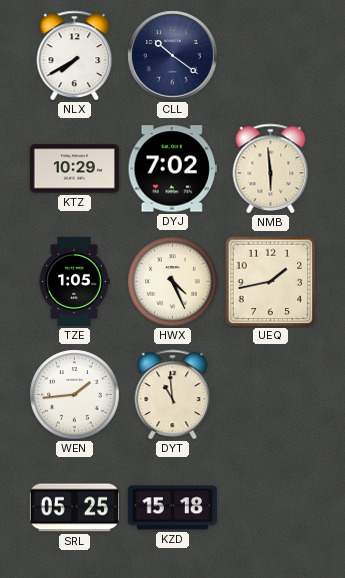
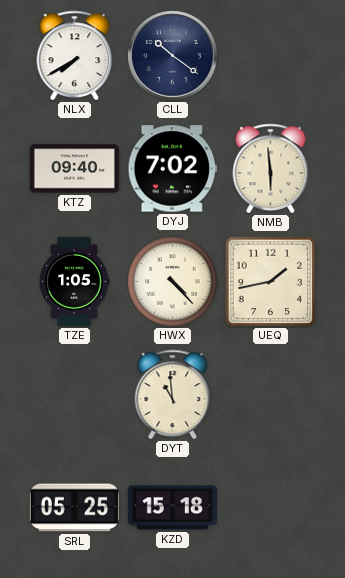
KTZ: 10:29 -> 09:40
HWX: 4:26 -> 4:23
WEN: 1:44 -> none
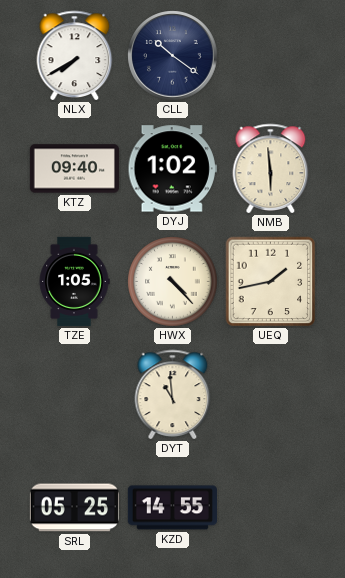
DYJ: 7:02 -> 1:02
KZD: 15:18 -> 14:55
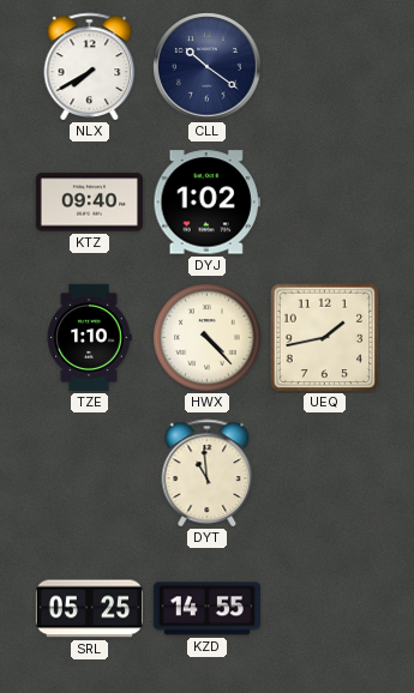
NMB: 5:59 -> none
TZE: 1:05 -> 1:10
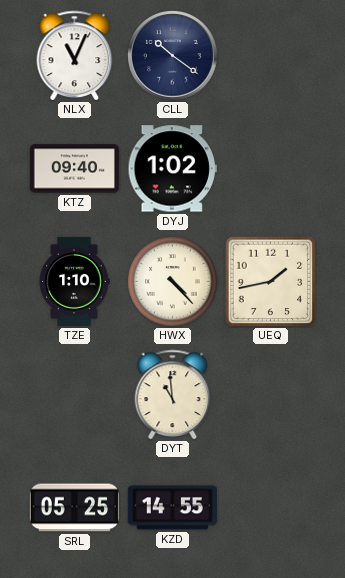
NLX: 7:40 -> 11:04
